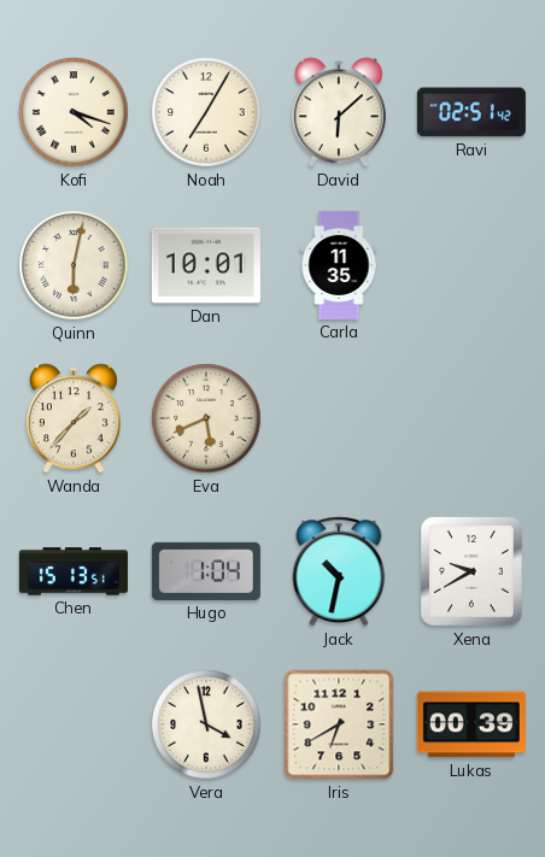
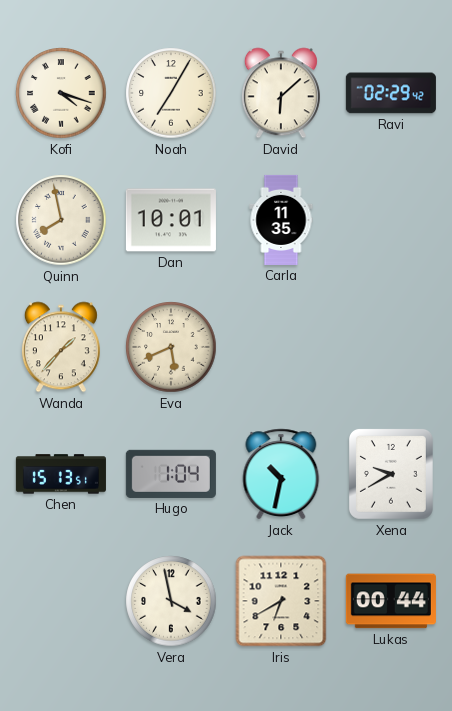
Ravi: 02:51 -> 02:29
Quinn: 6:02 -> 7:58
Lukas: 00:39 -> 00:44
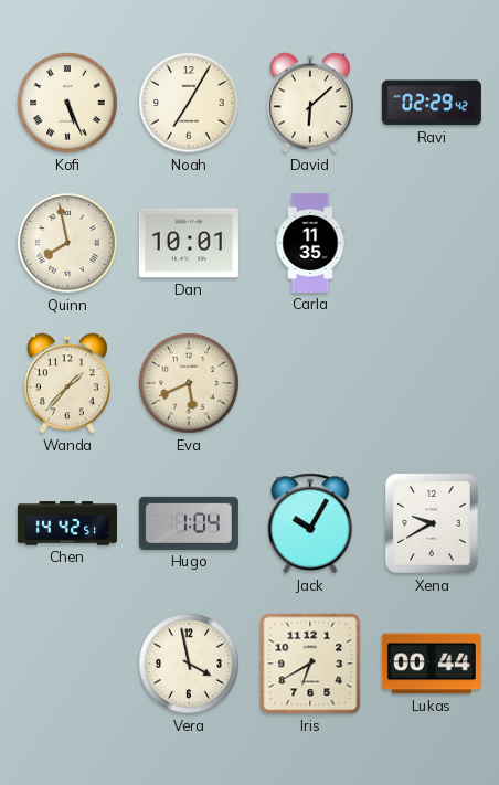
Kofi: 4:18 -> 5:26
Chen: 15:13 -> 14:42
Jack: 10:32 -> 10:05
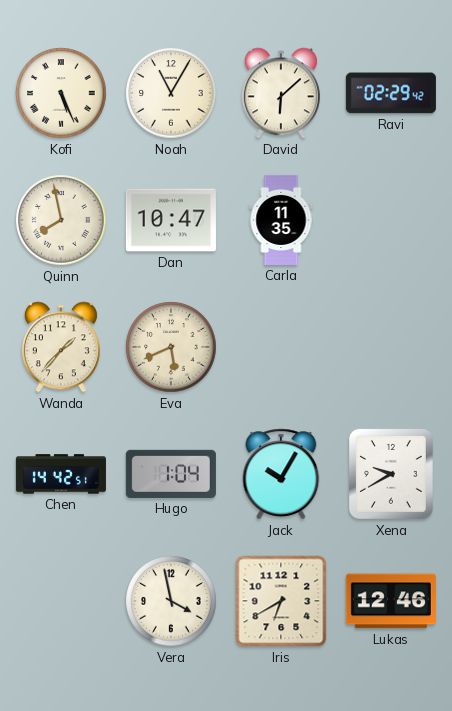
Noah: 7:05 -> 11:05
Dan: 10:01 -> 10:47
Lukas: 00:44 -> 12:46
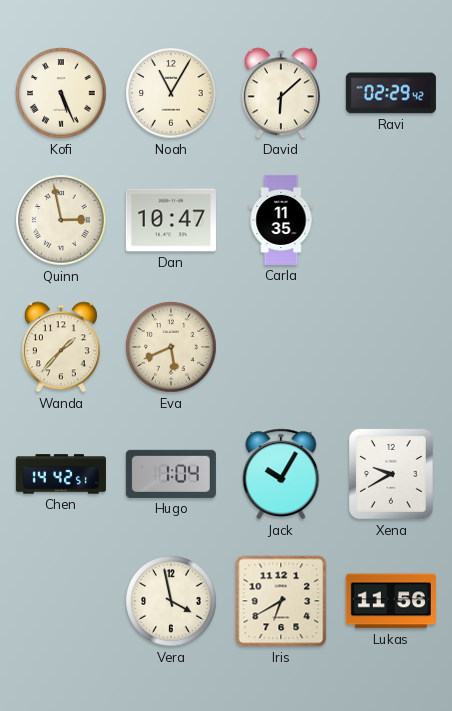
Quinn: 7:58 -> 2:58
Lukas: 12:46 -> 11:56
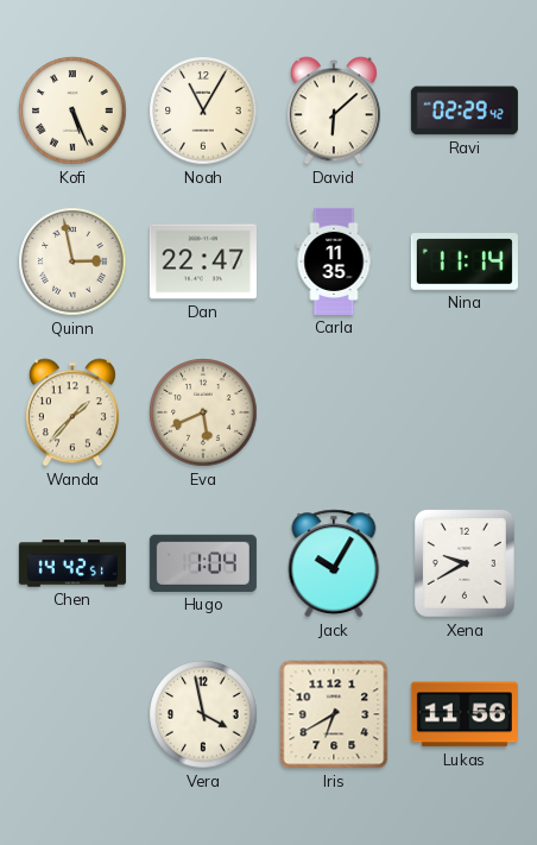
Dan: 10:47 -> 22:47
Nina: none -> 11:14
